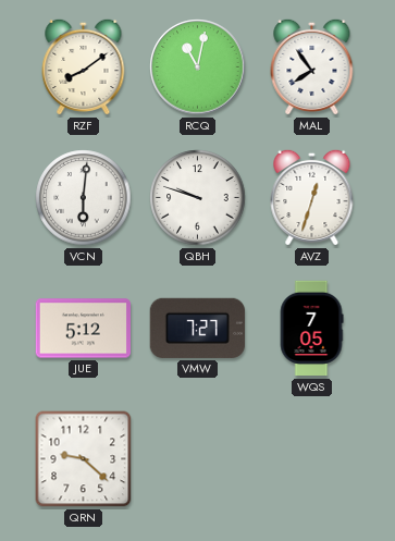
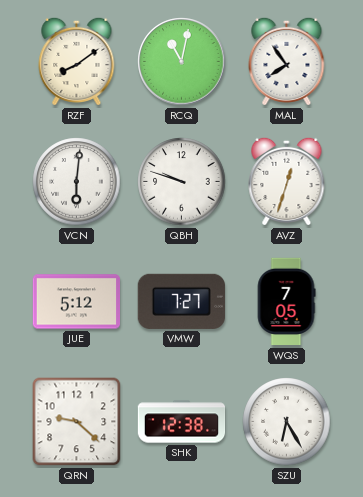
SHK: none -> 12:38
SZU: none -> 6:25
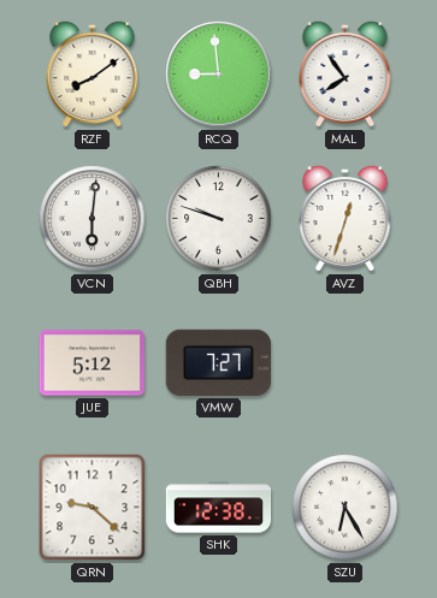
RCQ: 11:02 -> 8:59
WQS: 7:05 -> none
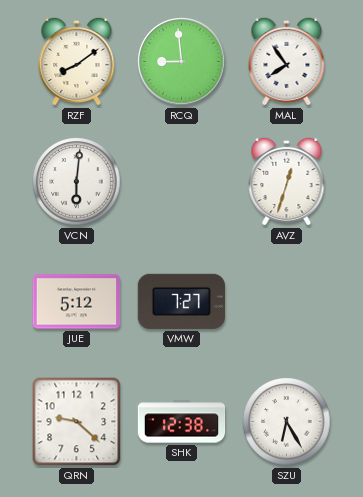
QBH: 9:48 -> none
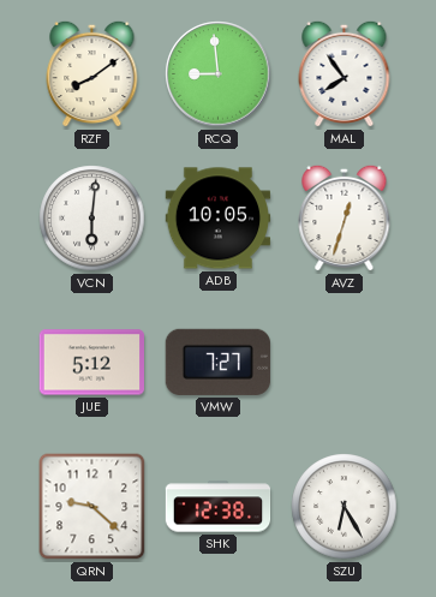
ADB: none -> 10:05
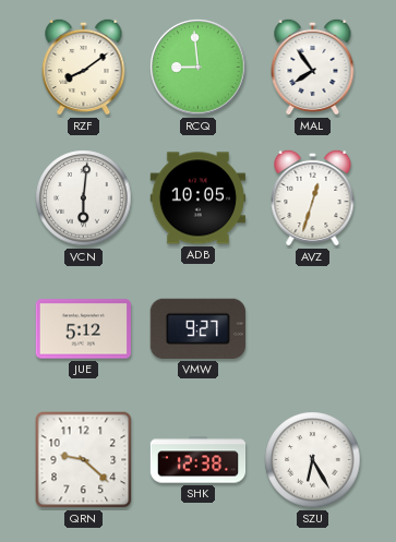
VMW: 7:27 -> 9:27
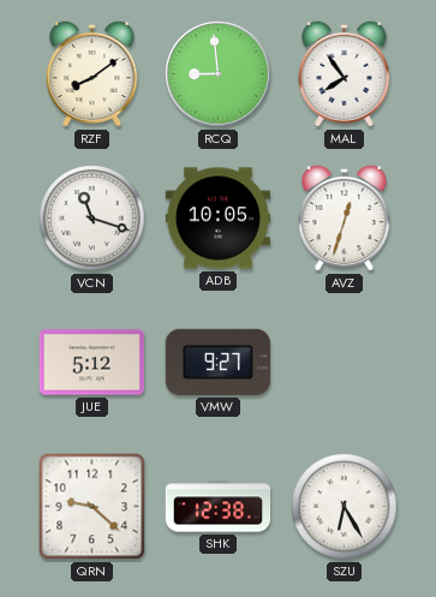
VCN: 6:01 -> 11:18
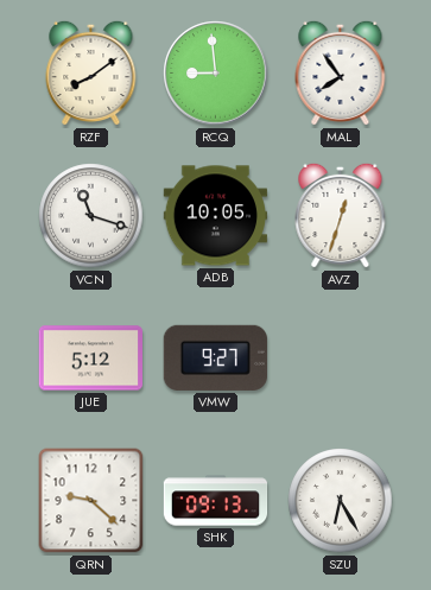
SHK: 12:38 -> 09:13
